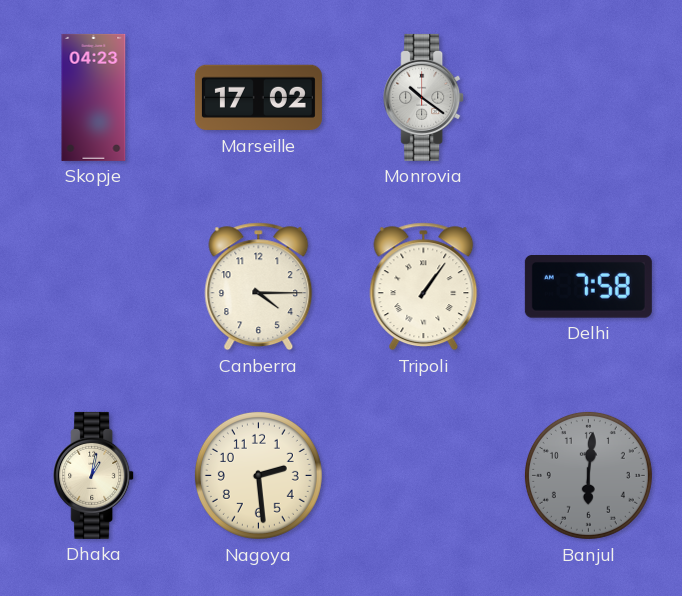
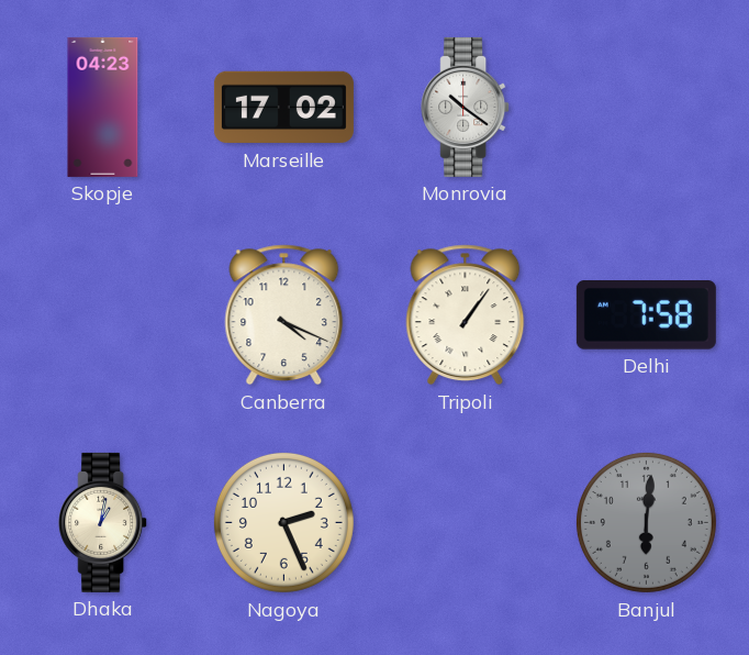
Canberra: 4:15 -> 4:19
Nagoya: 2:29 -> 2:26
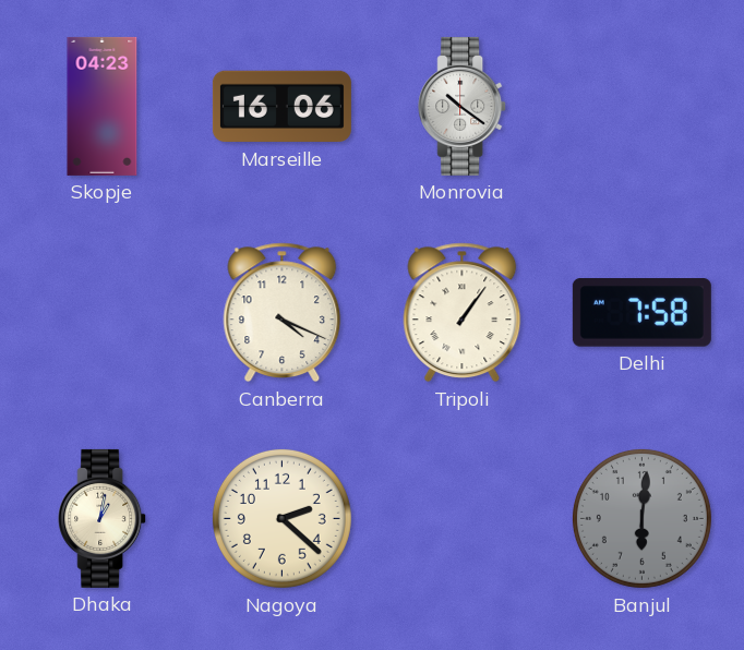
Marseille: 17:02 -> 16:06
Nagoya: 2:26 -> 2:22
